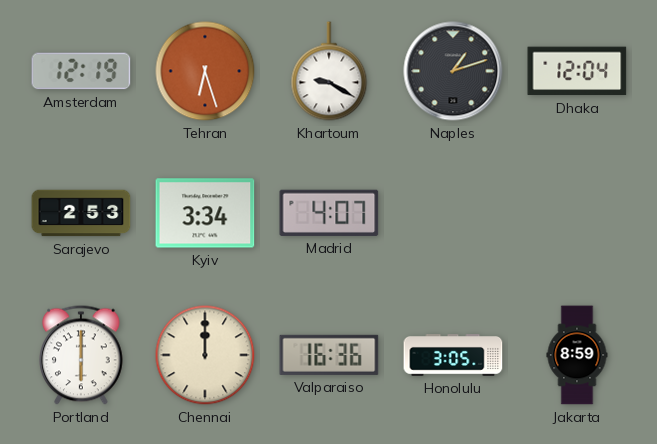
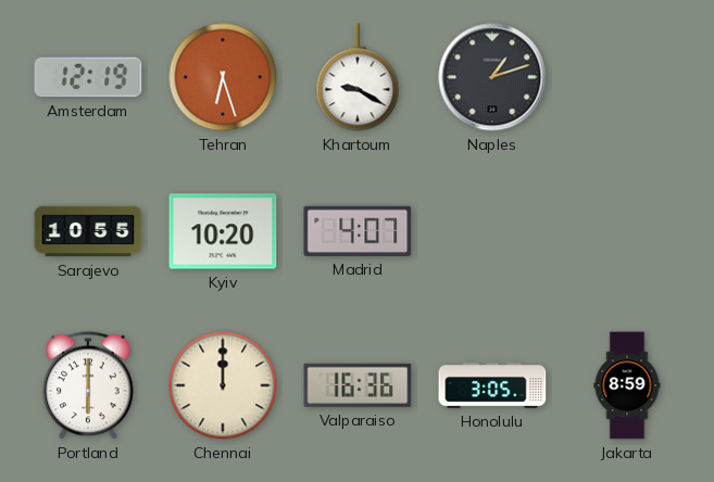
Dhaka: 12:04 -> none
Sarajevo: 2:53 -> 10:55
Kyiv: 3:34 -> 10:20
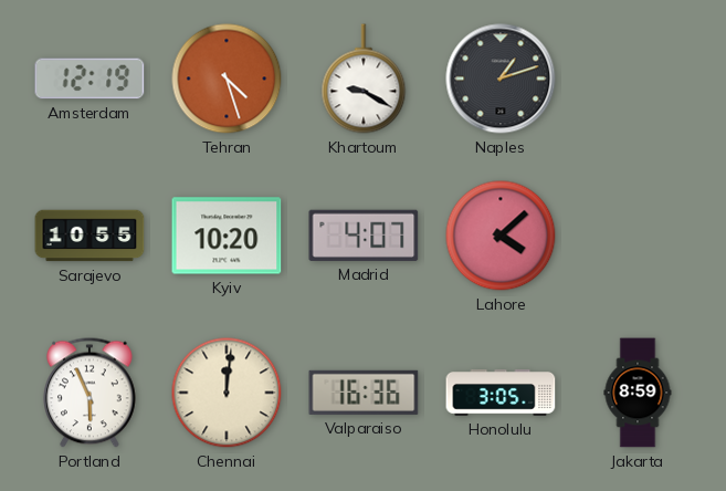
Tehran: 6:27 -> 4:27
Lahore: none -> 4:08
Portland: 6:00 -> 5:56
Chennai: 12:00 -> 12:01
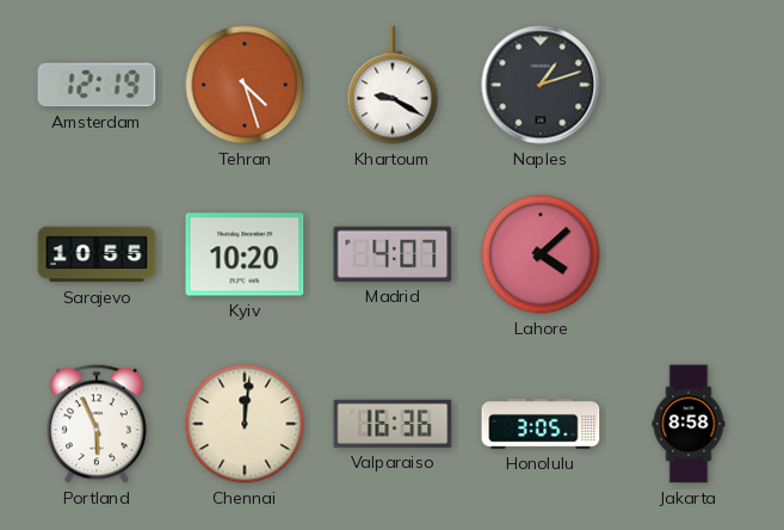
Jakarta: 8:59 -> 8:58
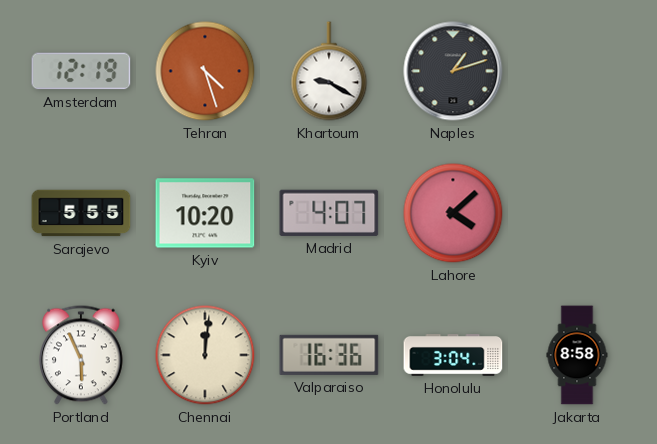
Sarajevo: 10:55 -> 5:55
Honolulu: 3:05 -> 3:04
